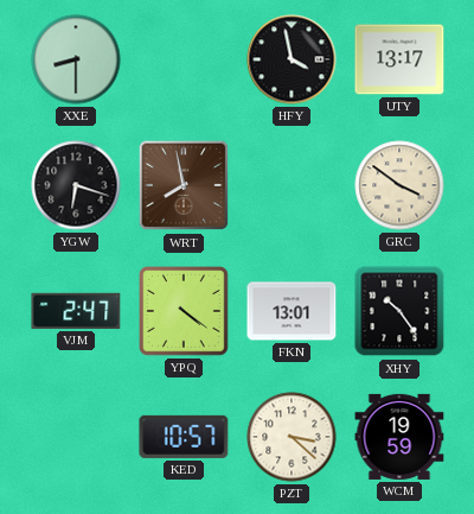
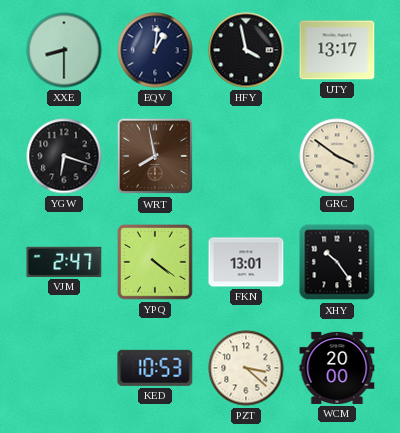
EQV: none -> 1:01
KED: 10:57 -> 10:53
WCM: 19:59 -> 20:00
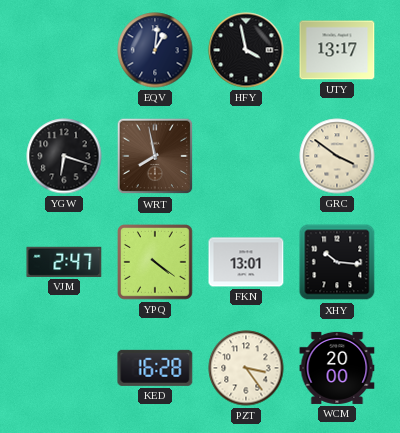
XXE: 8:30 -> none
XHY: 10:24 -> 10:16
KED: 10:53 -> 16:28
PZT: 3:22 -> 3:24
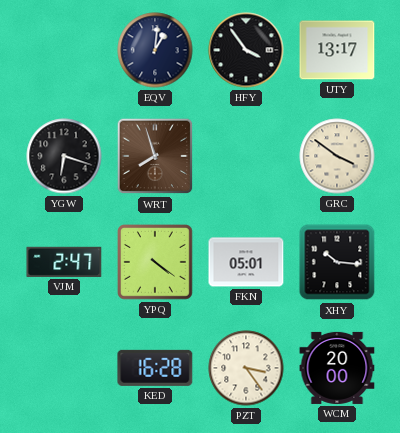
HFY: 3:58 -> 3:54
WRT: 7:58 -> 7:57
FKN: 13:01 -> 05:01
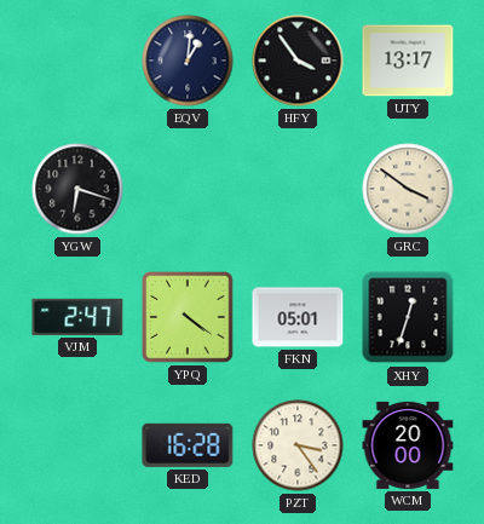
WRT: 7:57 -> none
XHY: 10:16 -> 12:33
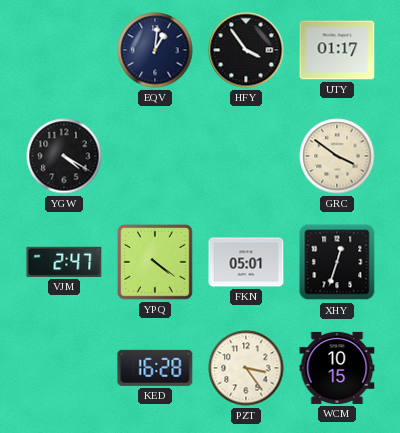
UTY: 13:17 -> 01:17
YGW: 6:18 -> 4:20
WCM: 20:00 -> 10:15
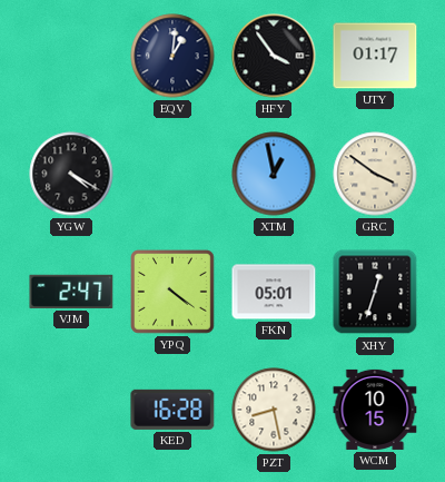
XTM: none -> 12:58
PZT: 3:24 -> 8:28
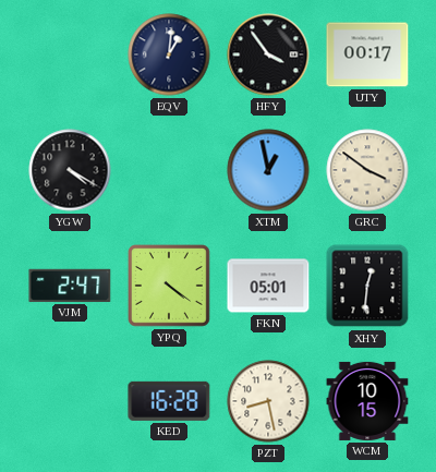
UTY: 01:17 -> 00:17
XHY: 12:33 -> 12:31
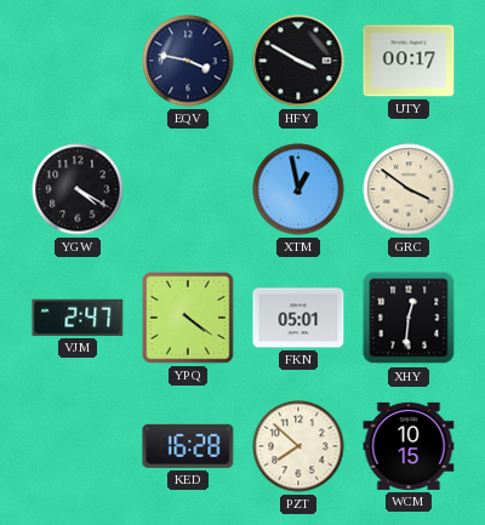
EQV: 1:01 -> 3:47
HFY: 3:54 -> 3:50
PZT: 8:28 -> 7:52
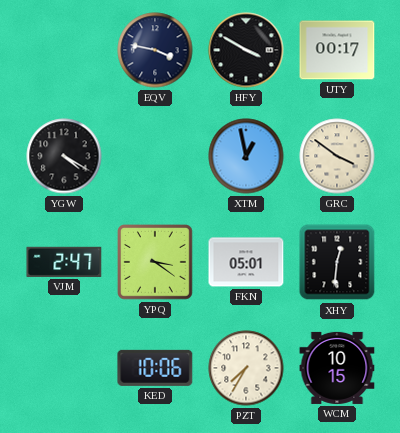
YPQ: 4:21 -> 3:21
KED: 16:28 -> 10:06
PZT: 7:52 -> 7:35
